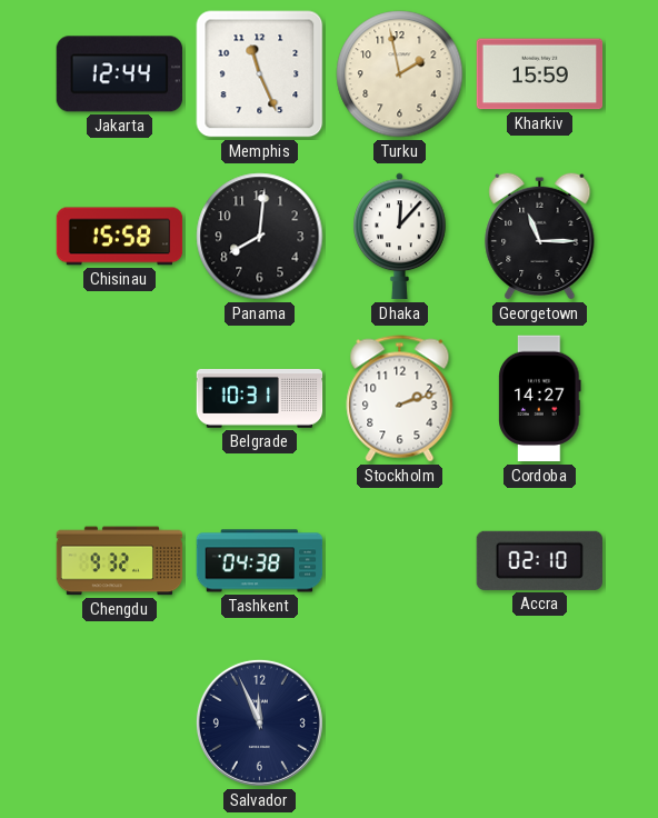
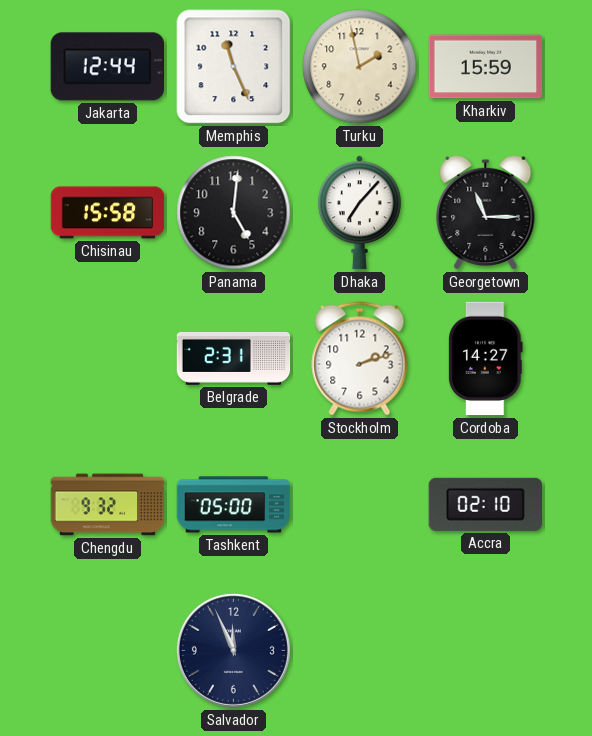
Panama: 8:01 -> 5:01
Dhaka: 12:07 -> 7:07
Belgrade: 10:31 -> 2:31
Tashkent: 04:38 -> 05:00
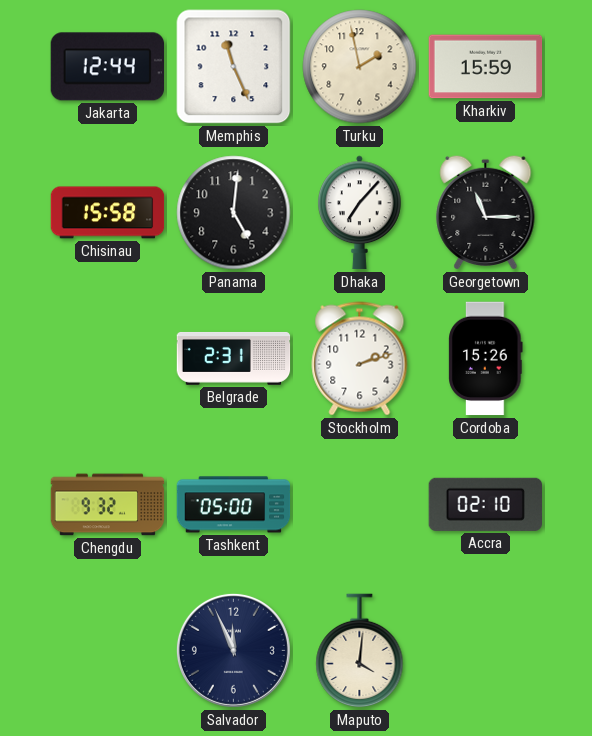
Cordoba: 14:27 -> 15:26
Maputo: none -> 4:01
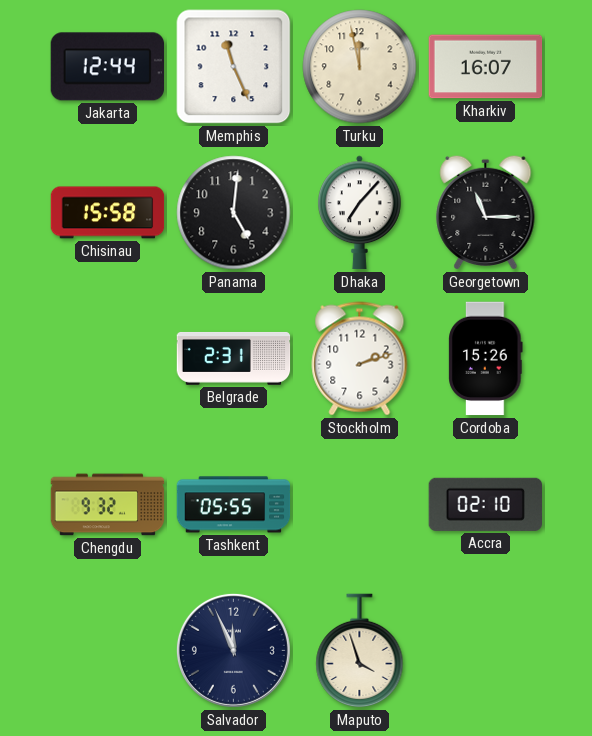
Turku: 1:58 -> 11:58
Kharkiv: 15:59 -> 16:07
Tashkent: 05:00 -> 05:55
Maputo: 4:01 -> 3:57
